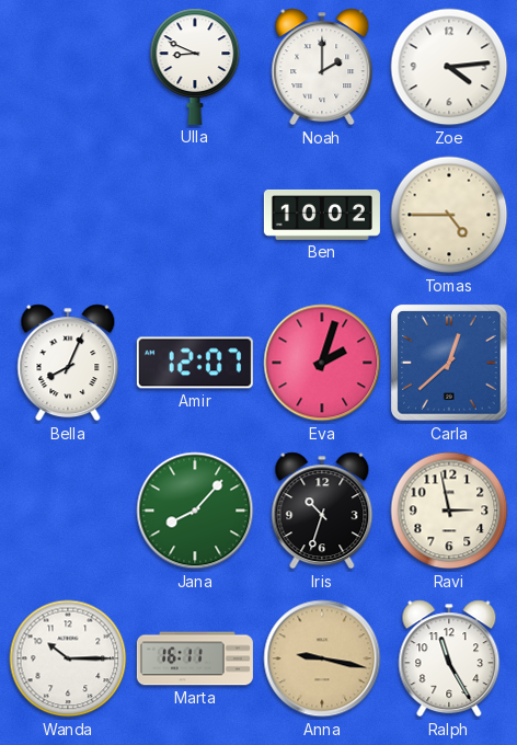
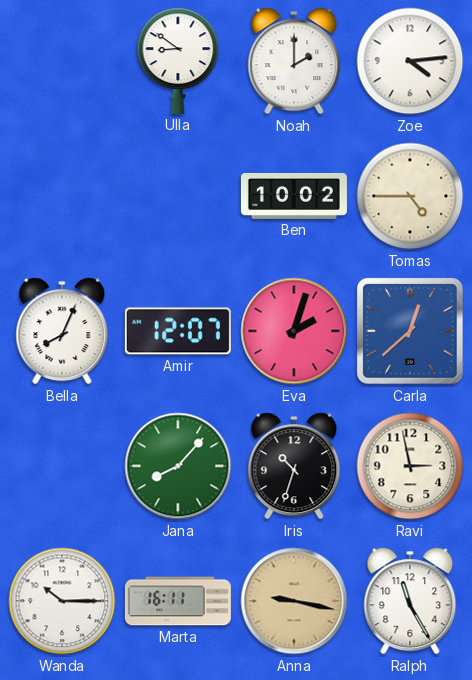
Ulla: 8:49 -> 8:51
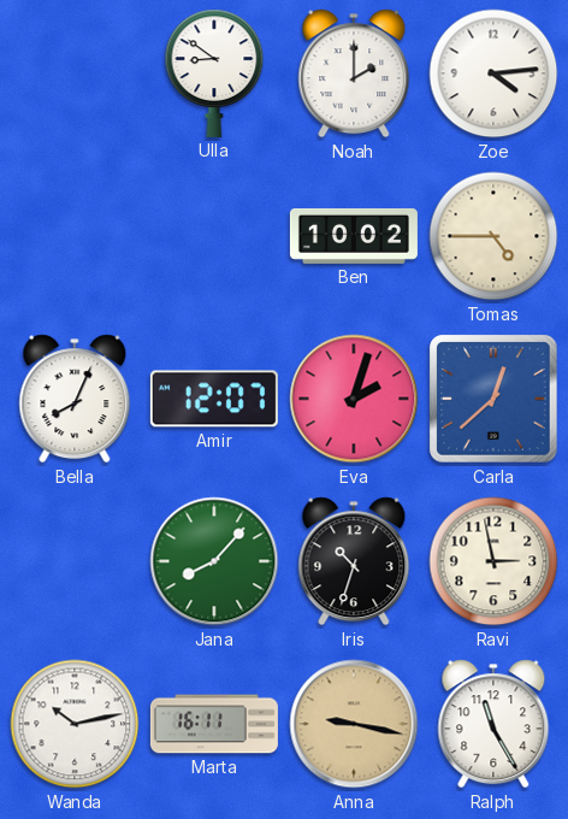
Wanda: 10:15 -> 10:13
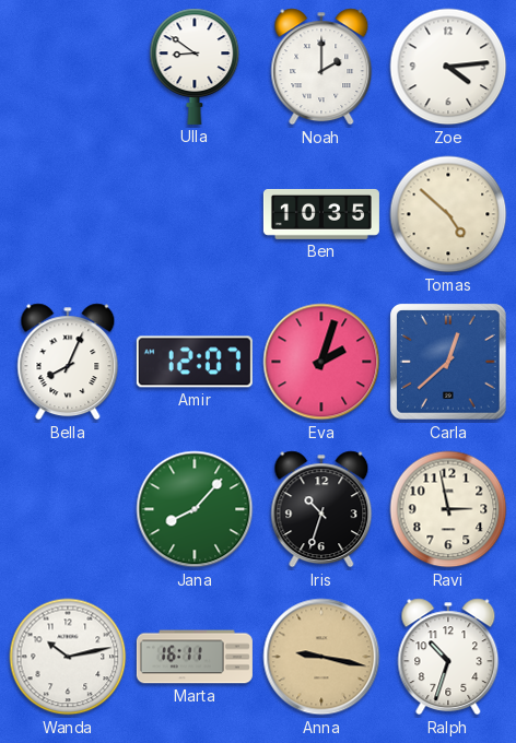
Ben: 10:02 -> 10:35
Tomas: 4:45 -> 4:52
Ralph: 11:25 -> 10:33
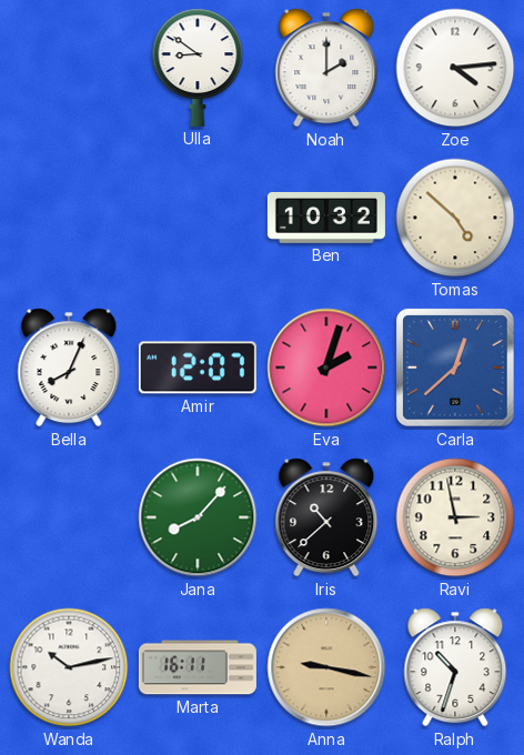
Ben: 10:35 -> 10:32
Iris: 10:33 -> 10:38
